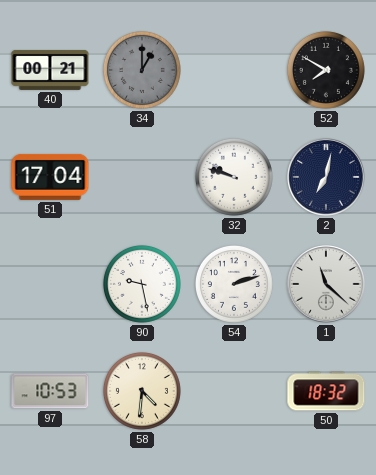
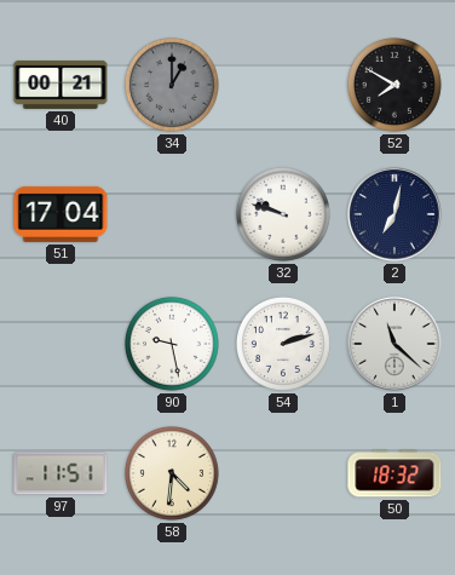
97: 10:53 -> 11:51
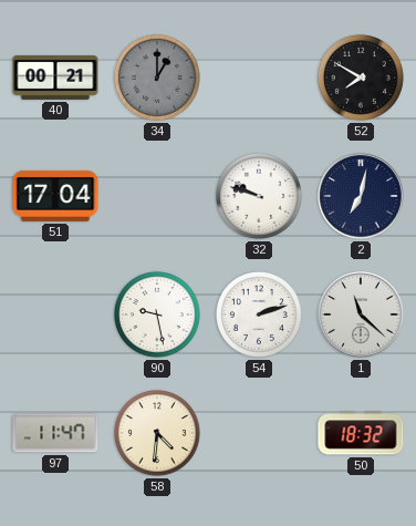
97: 11:51 -> 11:47
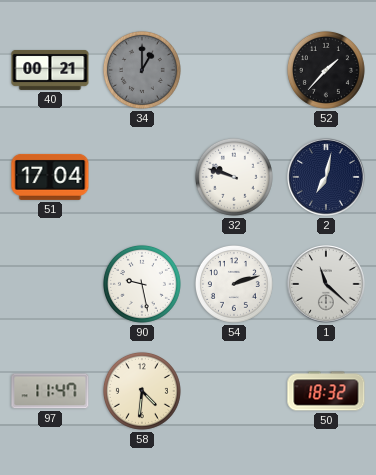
52: 7:50 -> 1:37
